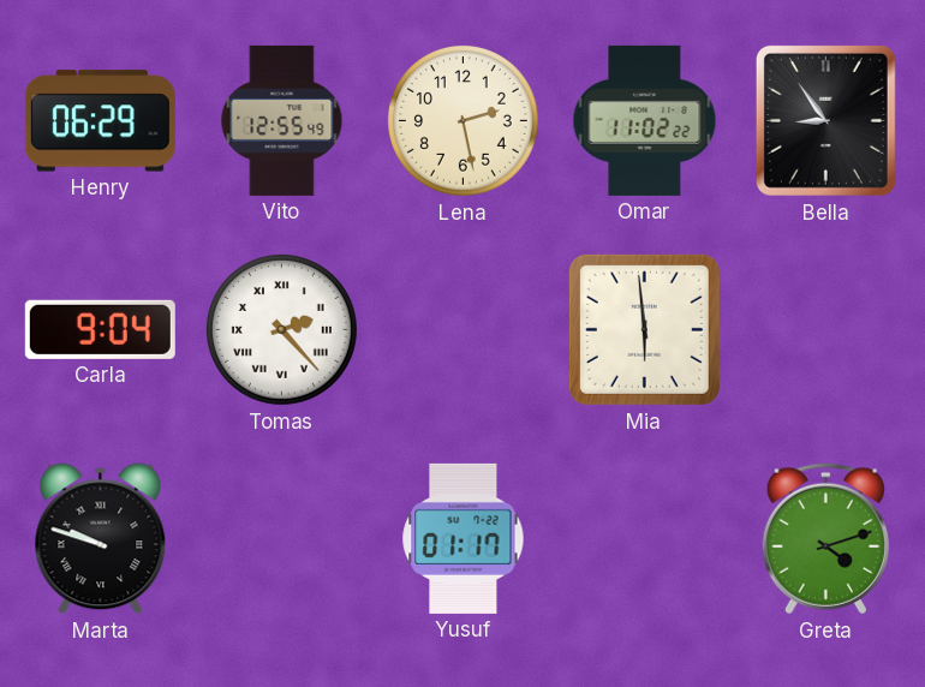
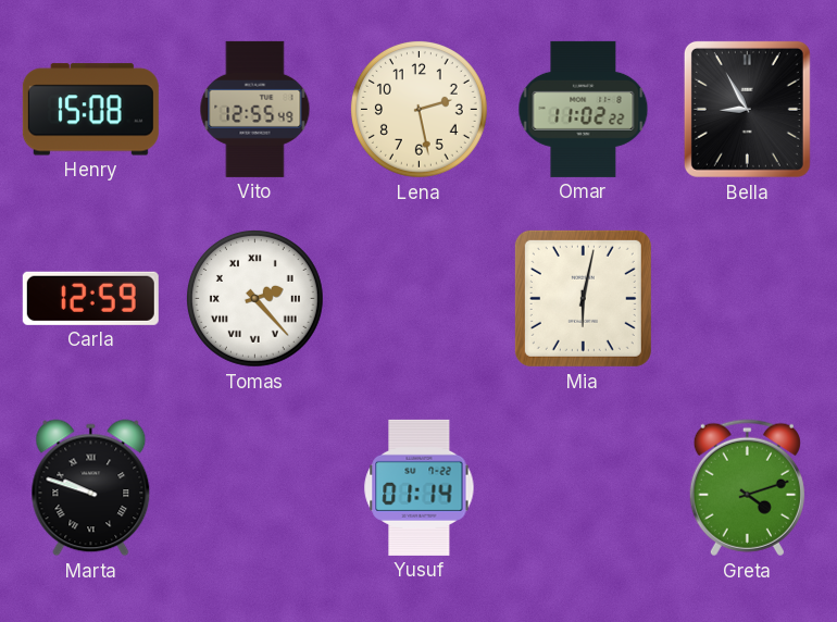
Henry: 06:29 -> 15:08
Bella: 8:54 -> 8:55
Carla: 9:04 -> 12:59
Mia: 5:59 -> 6:02
Yusuf: 01:17 -> 01:14
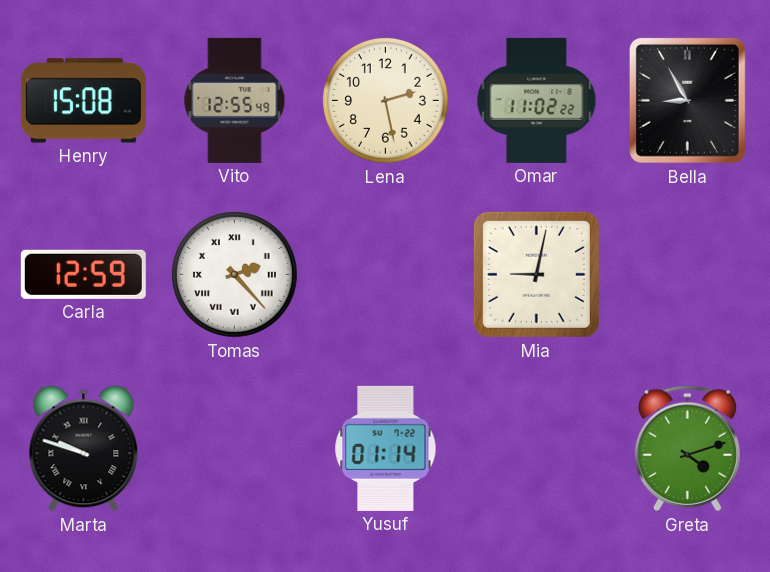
Mia: 6:02 -> 9:02
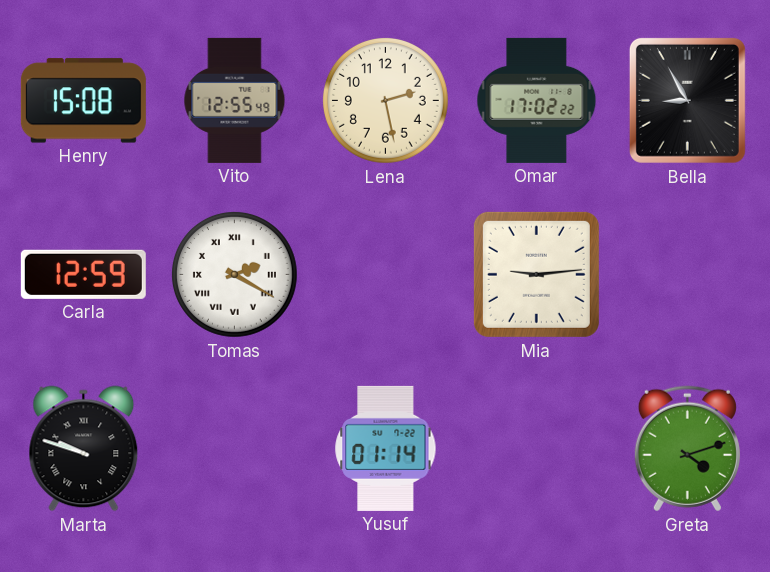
Omar: 11:02 -> 17:02
Tomas: 2:23 -> 2:20
Mia: 9:02 -> 9:14
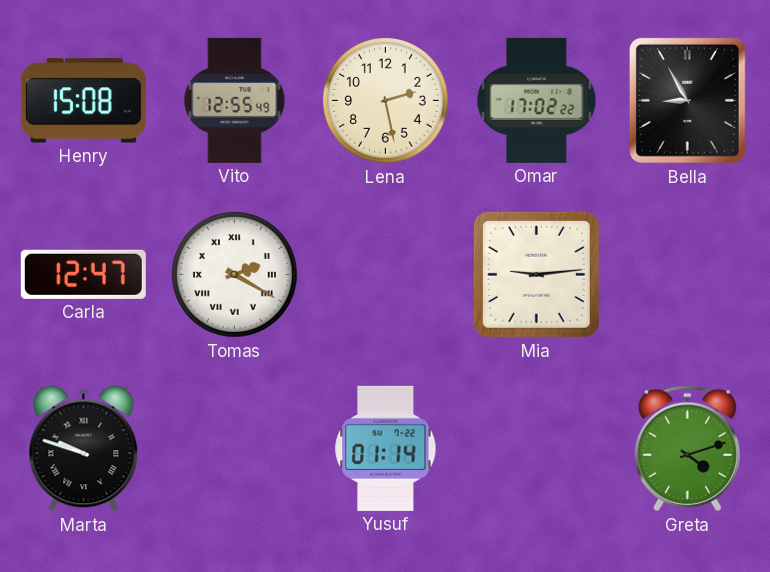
Carla: 12:59 -> 12:47
